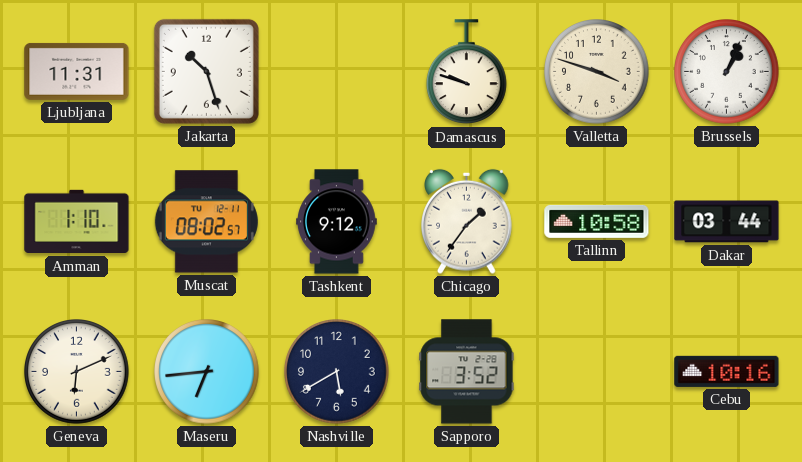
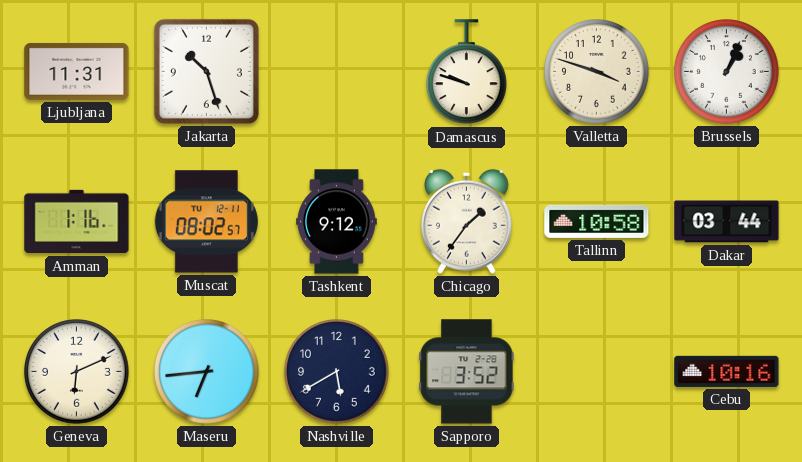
Amman: 1:10 -> 1:16
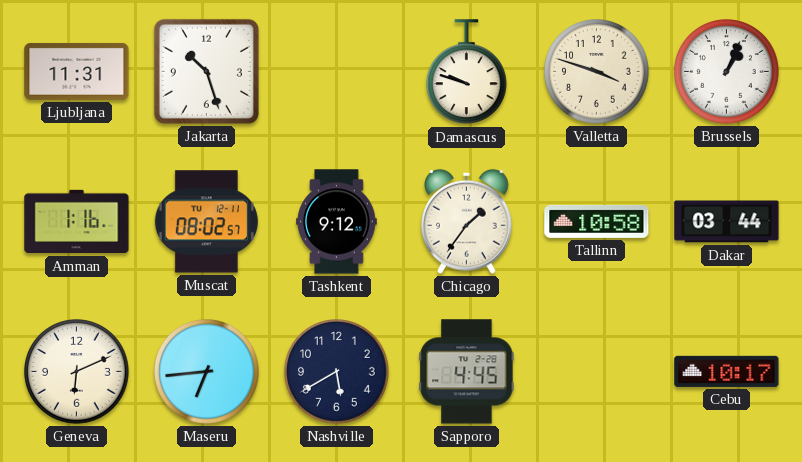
Sapporo: 3:52 -> 4:45
Cebu: 10:16 -> 10:17
